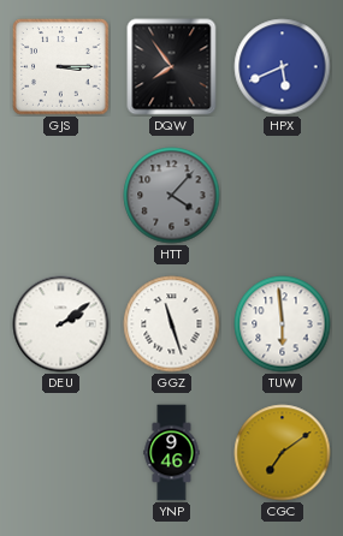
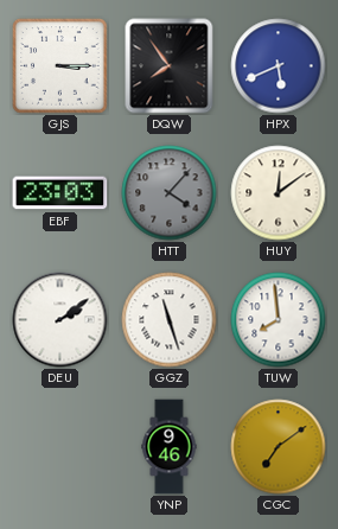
EBF: none -> 23:03
HUY: none -> 12:09
TUW: 5:59 -> 7:59
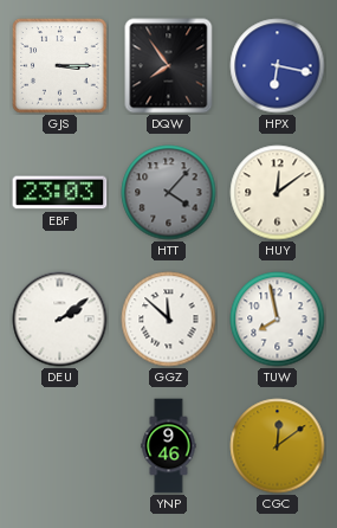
HPX: 5:41 -> 6:17
GGZ: 11:27 -> 11:52
TUW: 7:59 -> 7:58
CGC: 7:09 -> 12:09
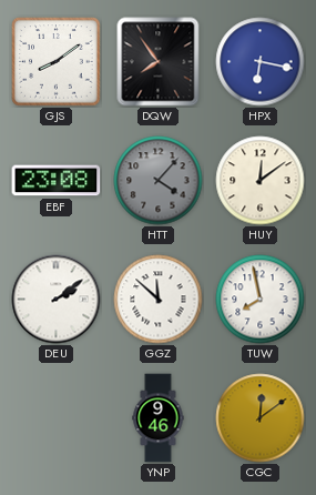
GJS: 3:15 -> 8:09
EBF: 23:03 -> 23:08
